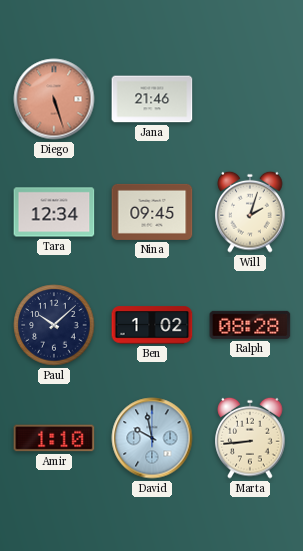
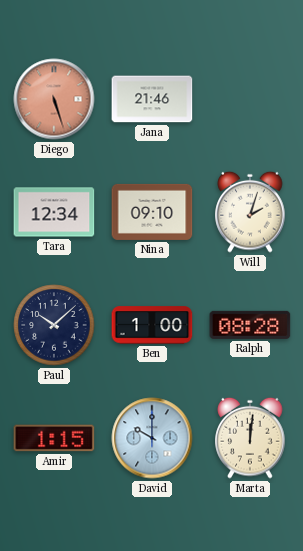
Nina: 09:45 -> 09:10
Ben: 1:02 -> 1:00
Amir: 1:10 -> 1:15
David: 9:58 -> 10:00
Marta: 8:44 -> 12:01
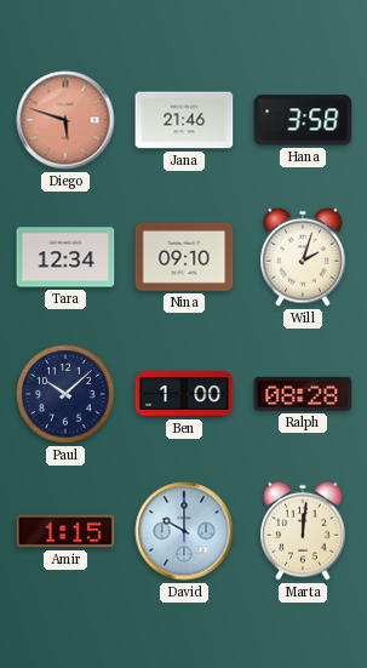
Diego: 5:27 -> 5:48
Hana: none -> 3:58
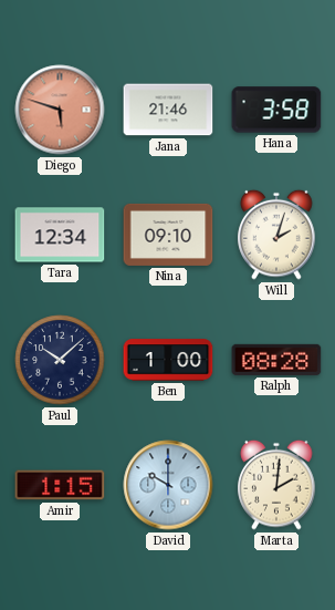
Marta: 12:01 -> 2:01
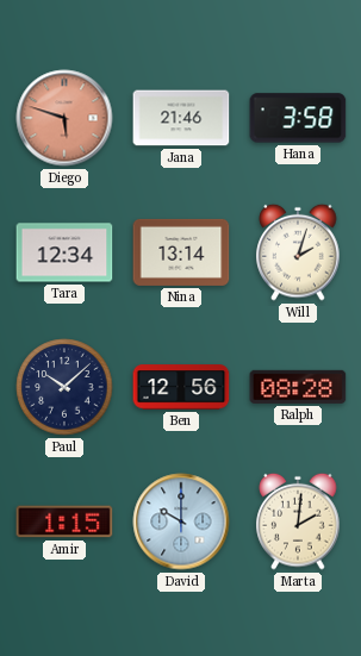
Nina: 09:10 -> 13:14
Ben: 1:00 -> 12:56
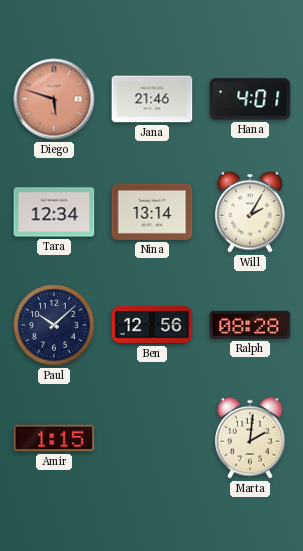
Hana: 3:58 -> 4:01
Will: 2:03 -> 2:05
David: 10:00 -> none
